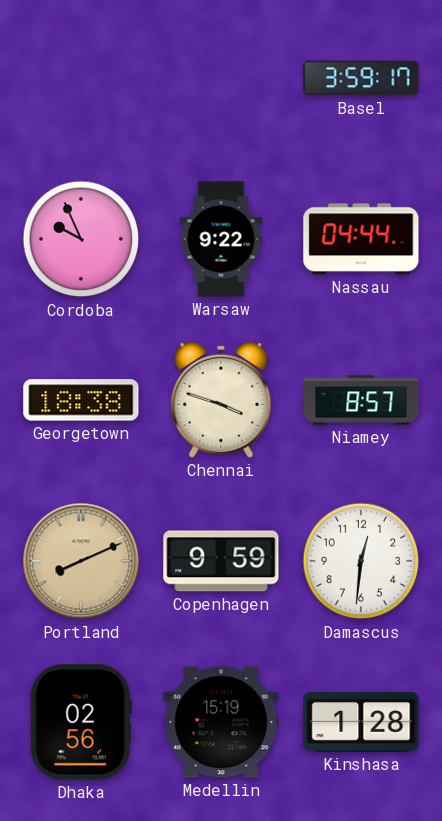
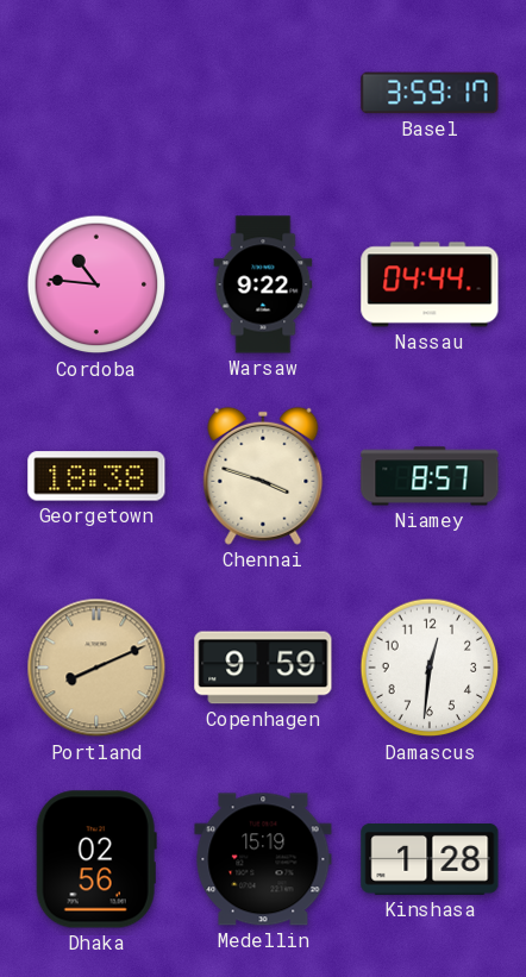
Cordoba: 9:56 -> 10:46
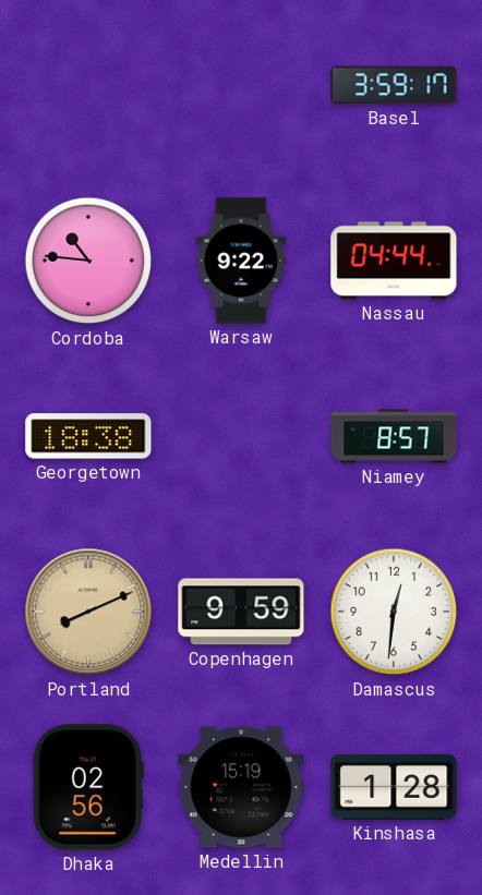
Chennai: 3:48 -> none
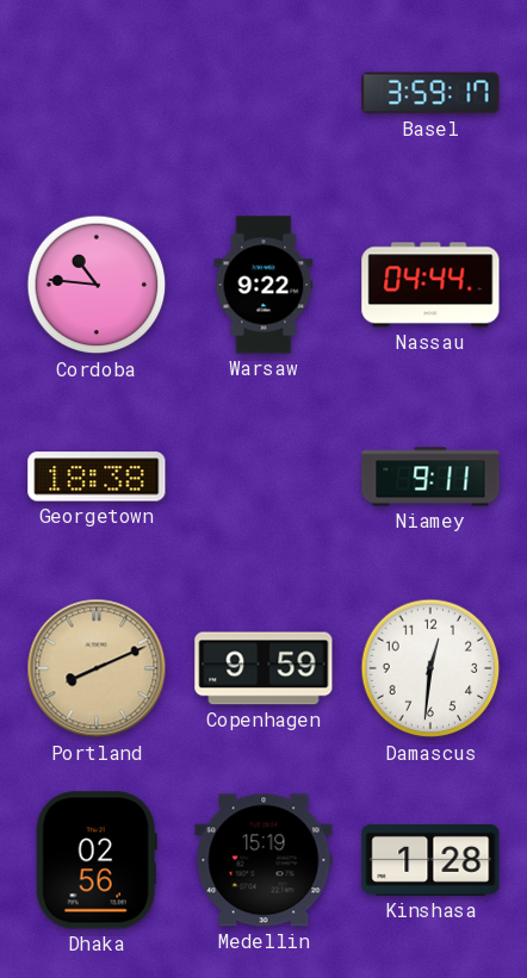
Niamey: 8:57 -> 9:11
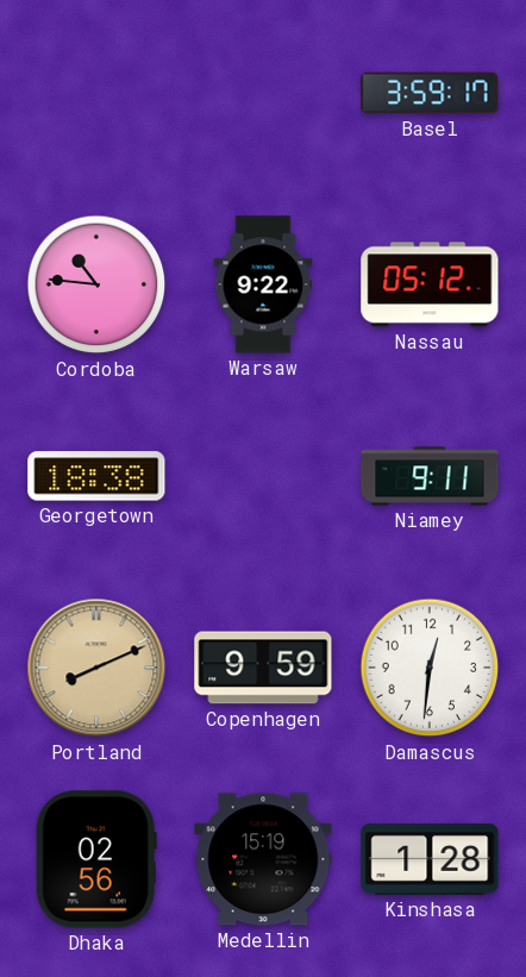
Nassau: 04:44 -> 05:12
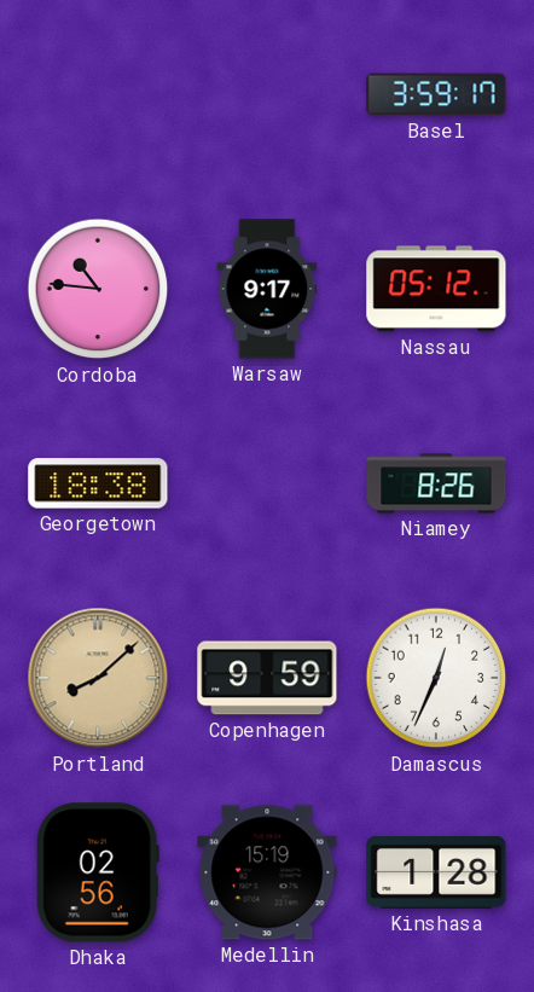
Warsaw: 9:22 -> 9:17
Niamey: 9:11 -> 8:26
Portland: 8:11 -> 8:08
Damascus: 12:31 -> 12:34
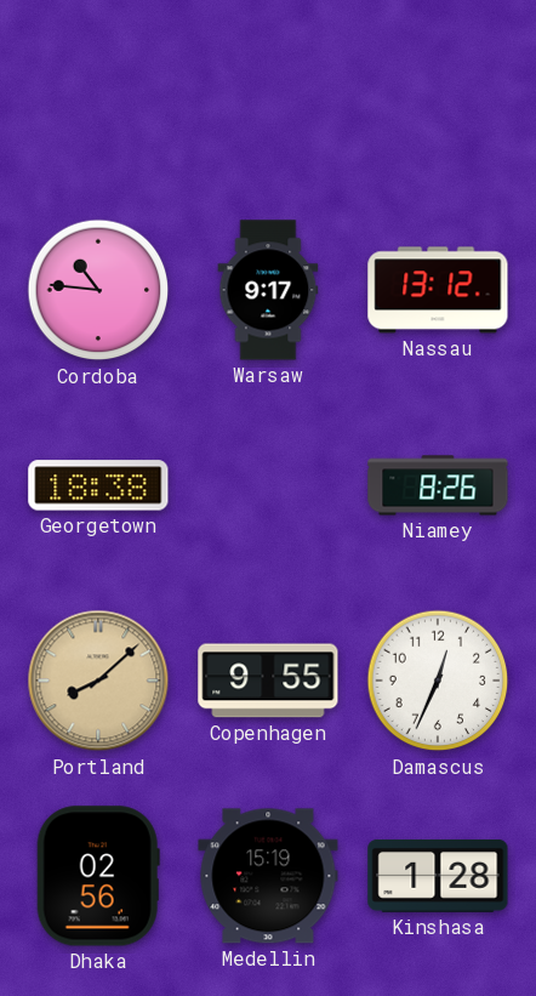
Basel: 3:59 -> none
Nassau: 05:12 -> 13:12
Copenhagen: 9:59 -> 9:55
